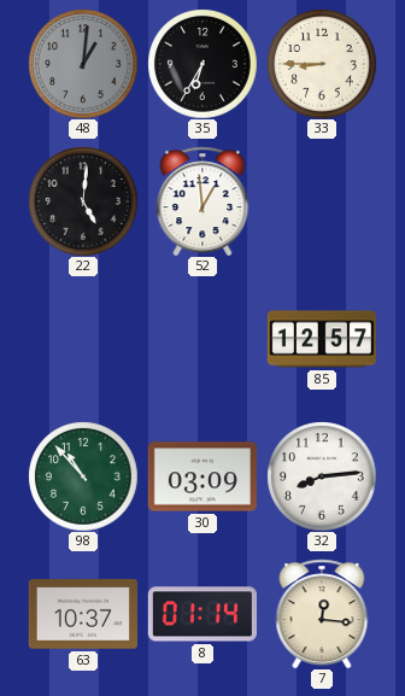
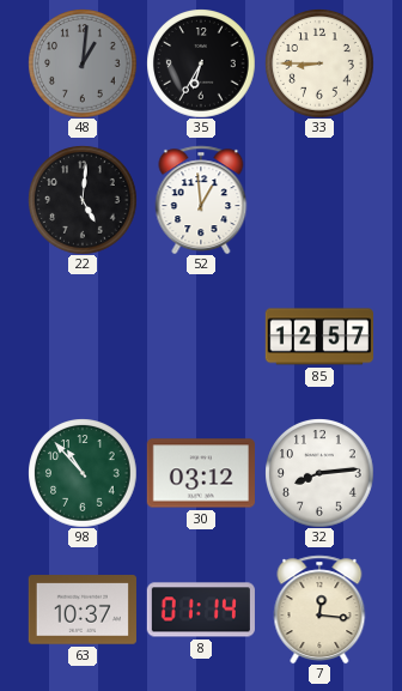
30: 03:09 -> 03:12
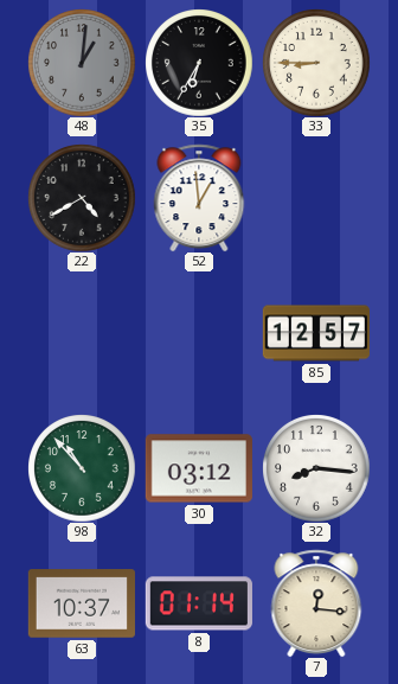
22: 5:01 -> 4:40
32: 8:14 -> 8:16
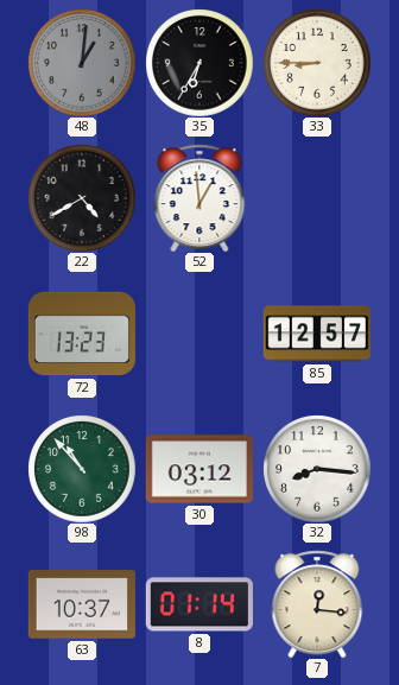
72: none -> 13:23
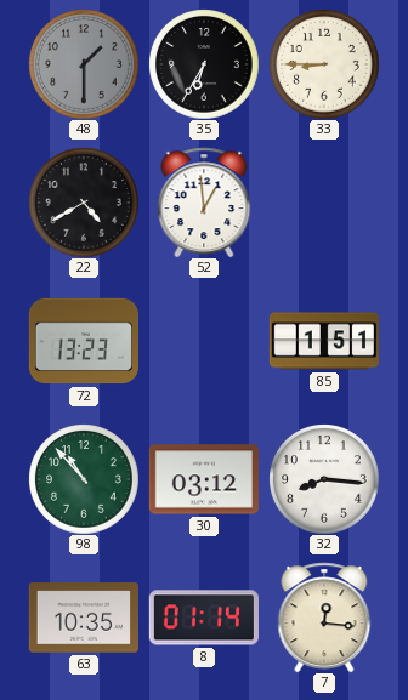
48: 1:01 -> 1:30
85: 12:57 -> 1:51
63: 10:37 -> 10:35
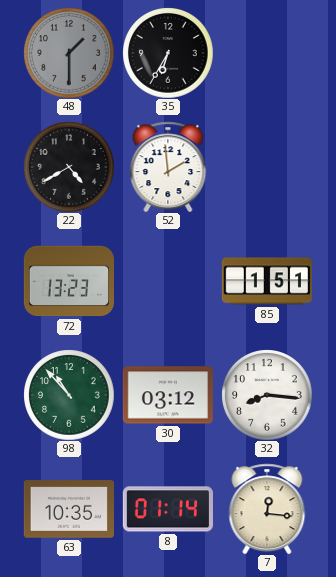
33: 8:45 -> none
52: 12:59 -> 1:59
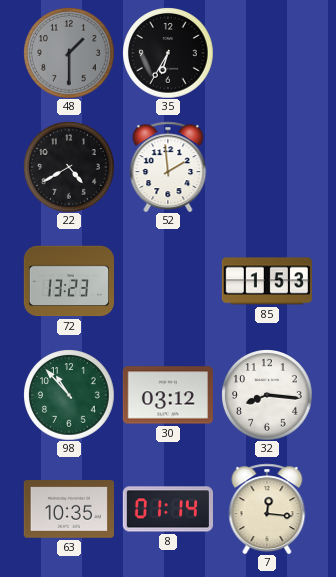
85: 1:51 -> 1:53
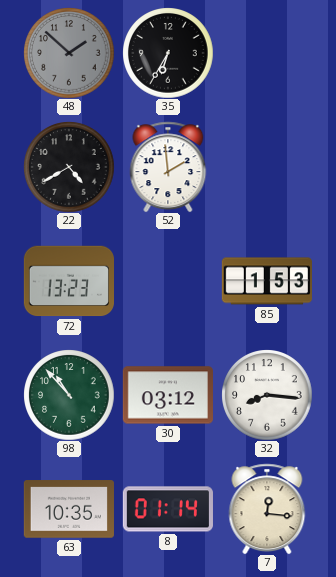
48: 1:30 -> 1:52
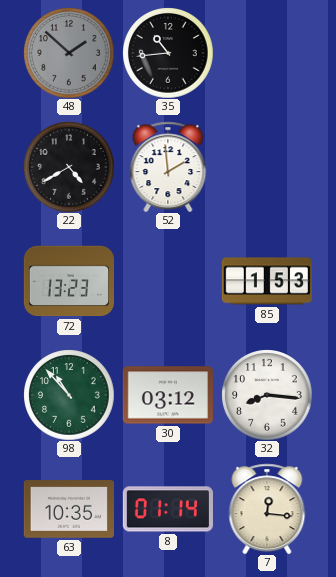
35: 6:35 -> 10:44
